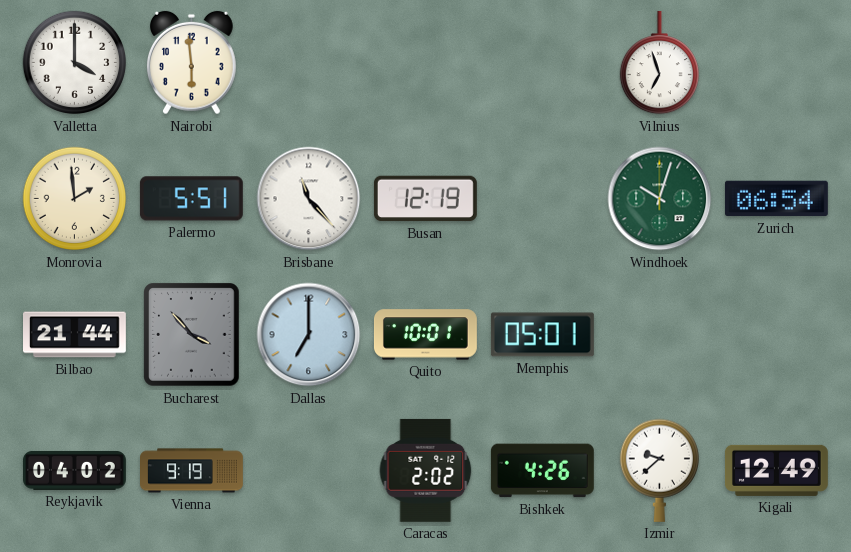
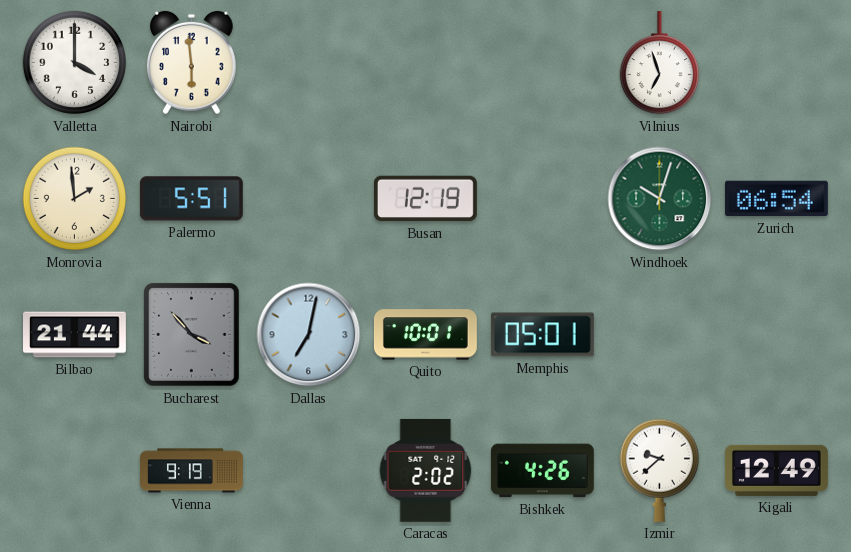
Brisbane: 11:23 -> none
Dallas: 7:00 -> 7:02
Reykjavik: 04:02 -> none
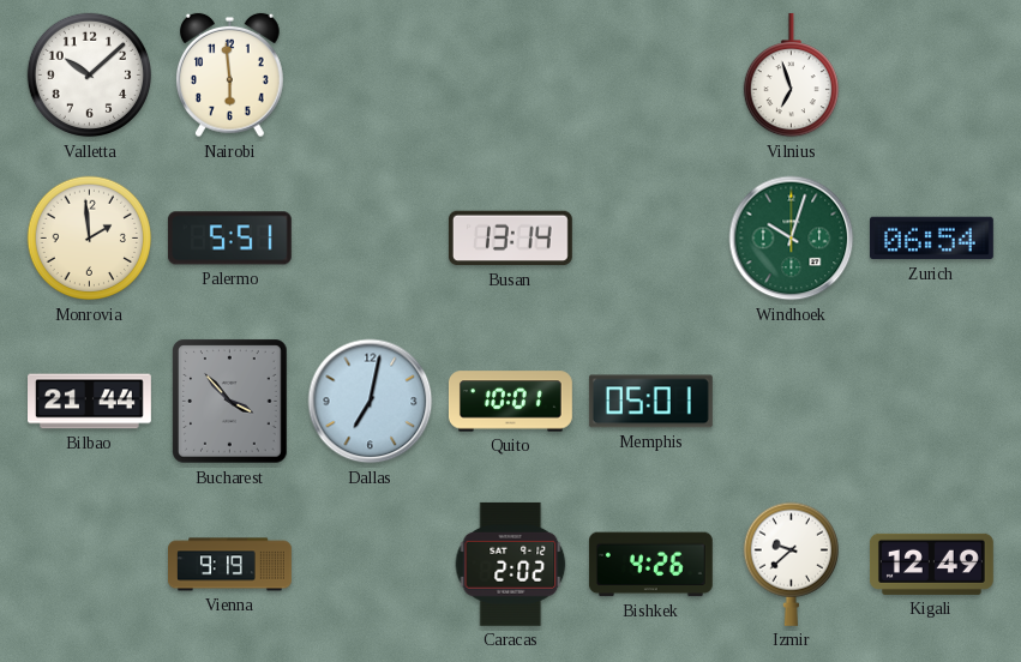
Valletta: 4:00 -> 10:08
Busan: 12:19 -> 13:14
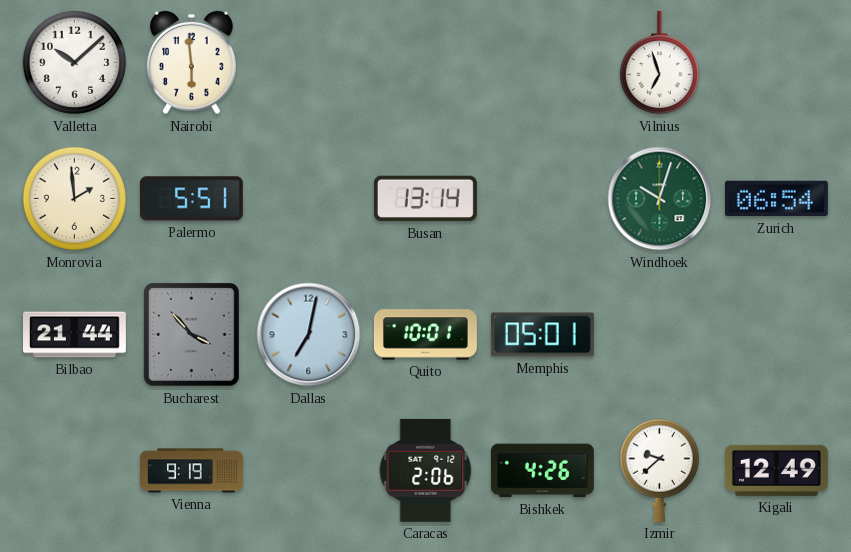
Caracas: 2:02 -> 2:06
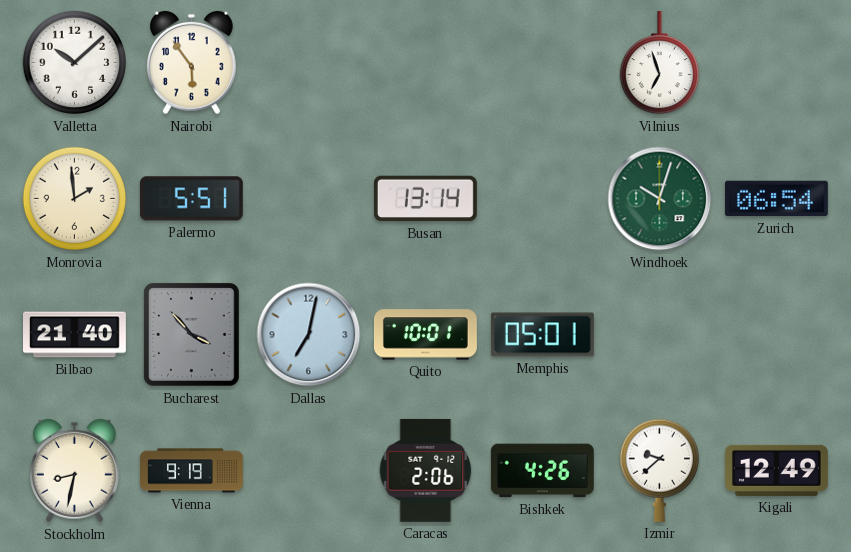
Nairobi: 5:59 -> 5:54
Bilbao: 21:44 -> 21:40
Stockholm: none -> 8:32
